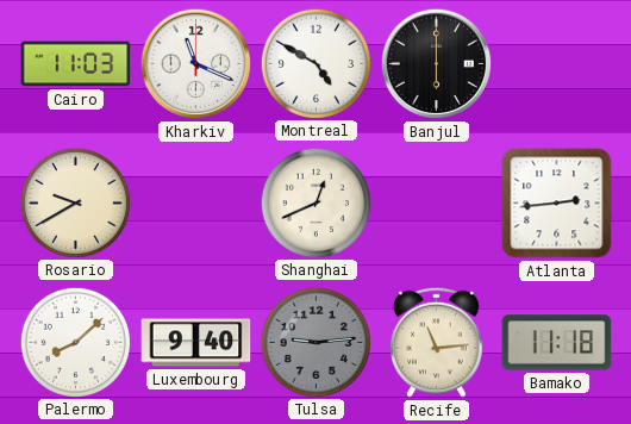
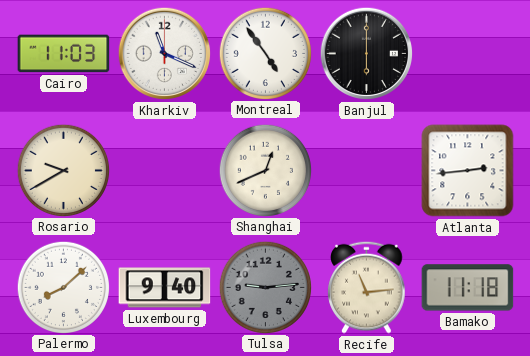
Montreal: 4:50 -> 4:54
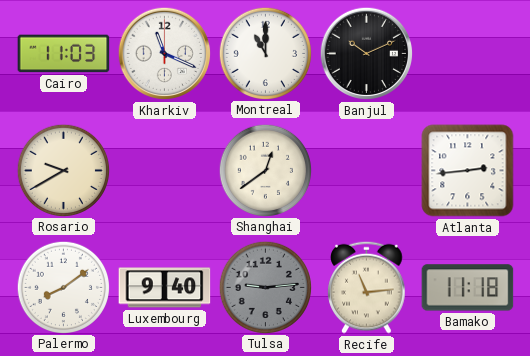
Montreal: 4:54 -> 11:00
Banjul: 6:00 -> 10:11
Shanghai: 12:41 -> 12:39
Palermo: 8:08 -> 8:09
